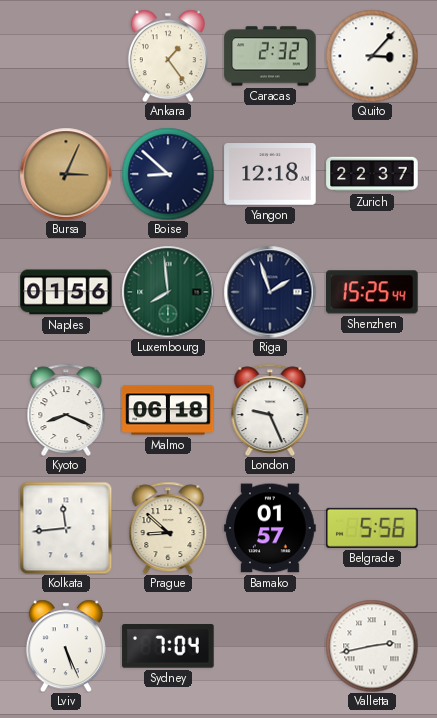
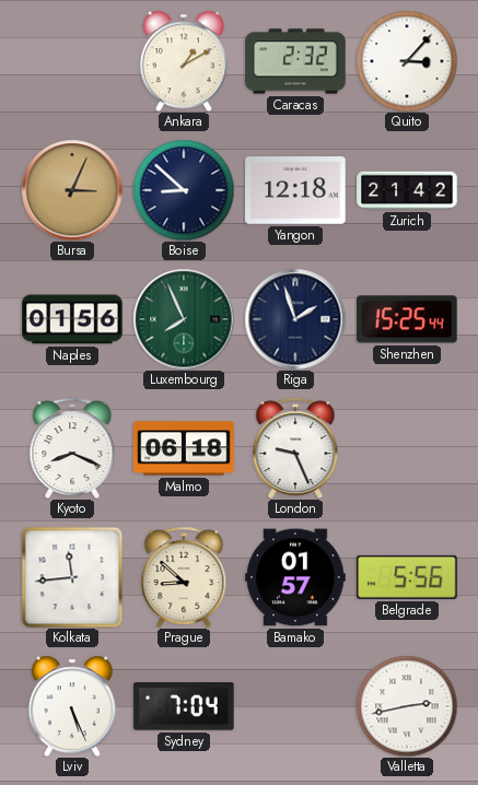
Ankara: 1:24 -> 1:10
Zurich: 22:37 -> 21:42
Luxembourg: 7:59 -> 7:56
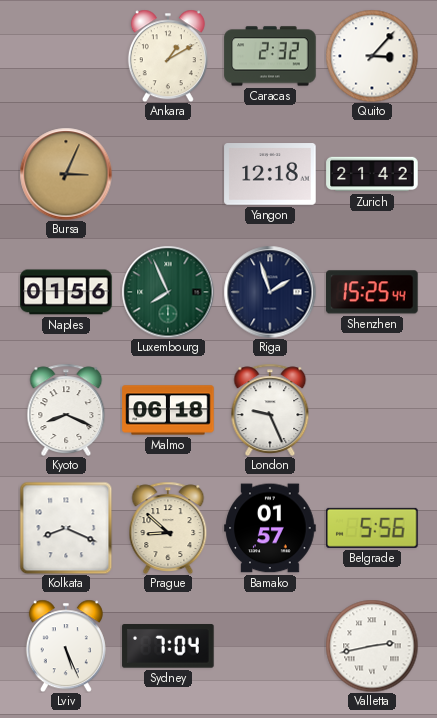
Boise: 8:52 -> none
Kolkata: 11:44 -> 8:19
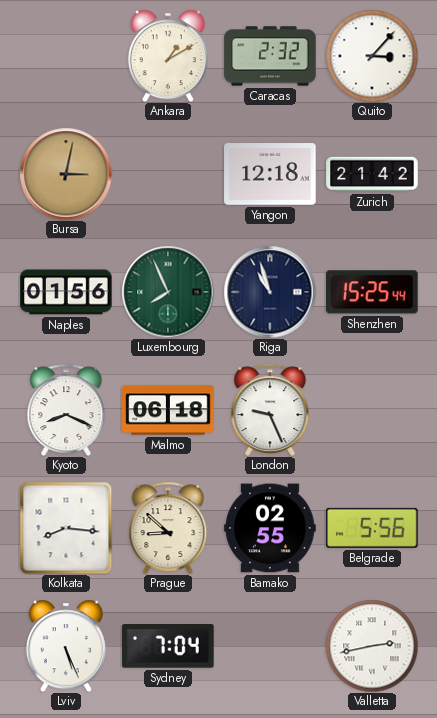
Bursa: 3:04 -> 3:02
Riga: 1:57 -> 10:57
Kolkata: 8:19 -> 8:16
Bamako: 01:57 -> 02:55
